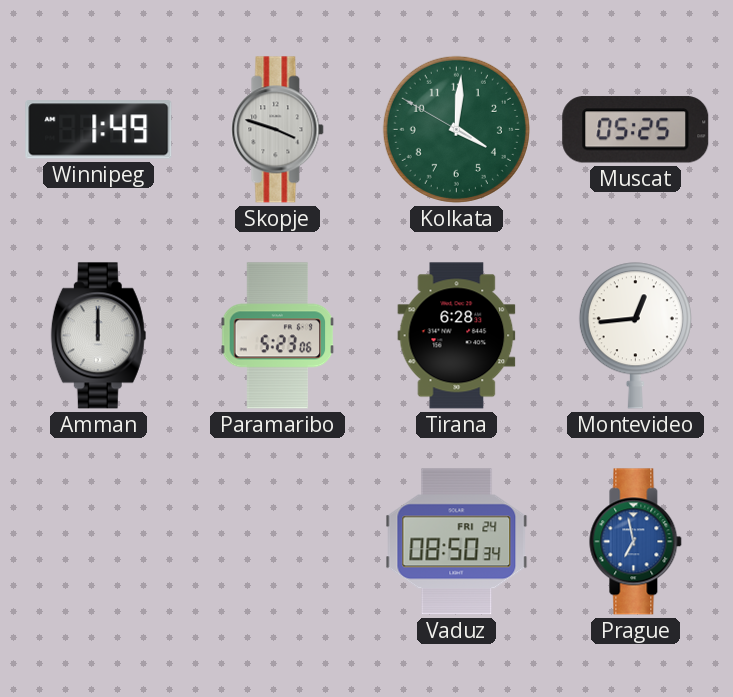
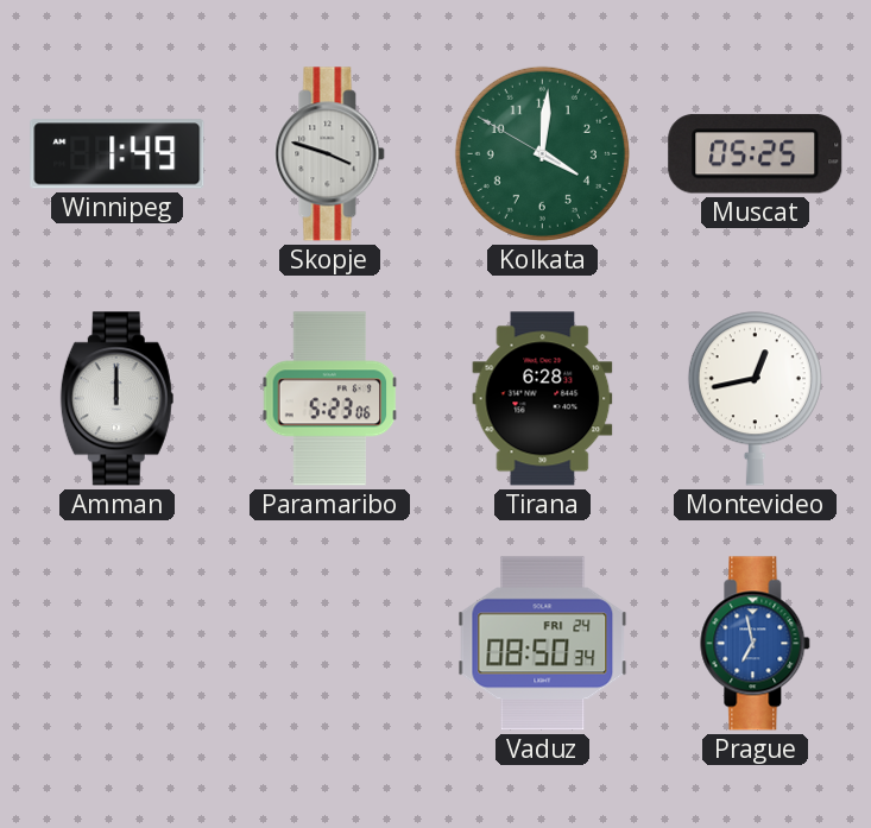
Montevideo: 12:44 -> 12:43
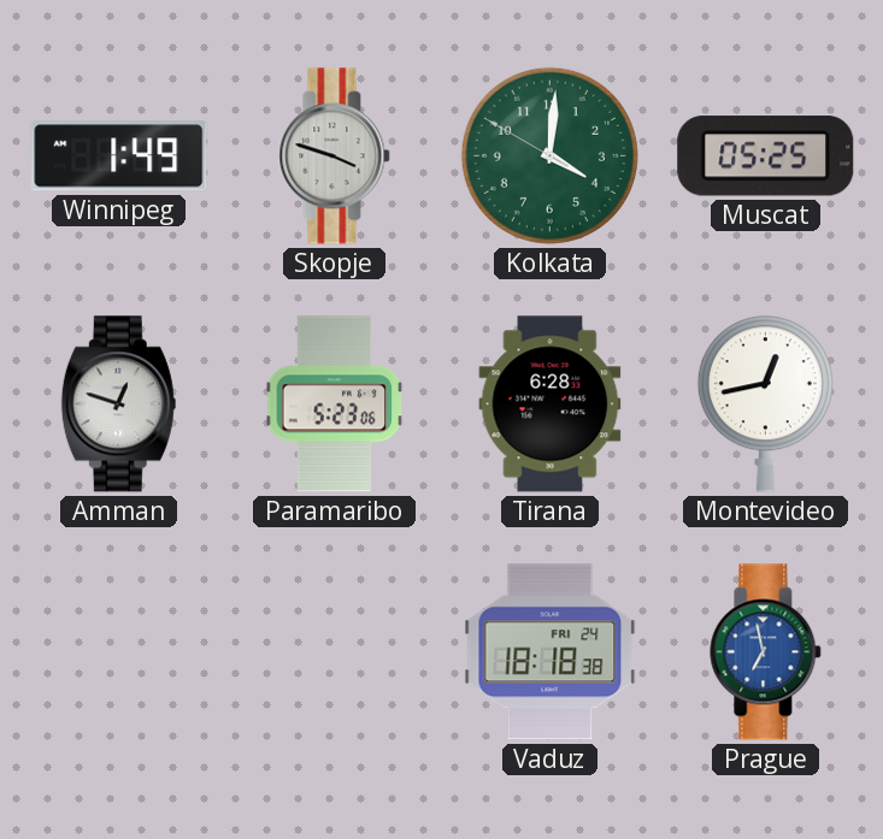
Amman: 12:00 -> 12:48
Vaduz: 08:50 -> 18:18
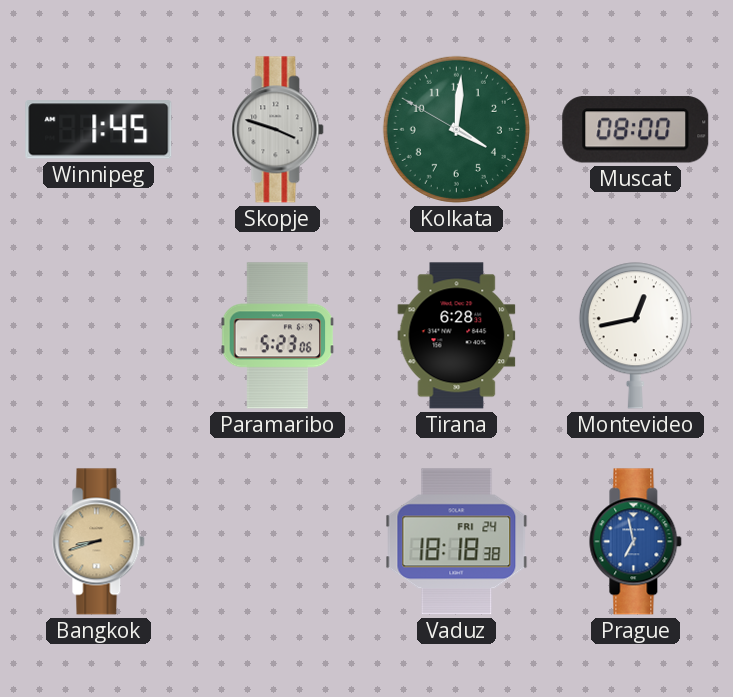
Winnipeg: 1:49 -> 1:45
Muscat: 05:25 -> 08:00
Amman: 12:48 -> none
Bangkok: none -> 8:42
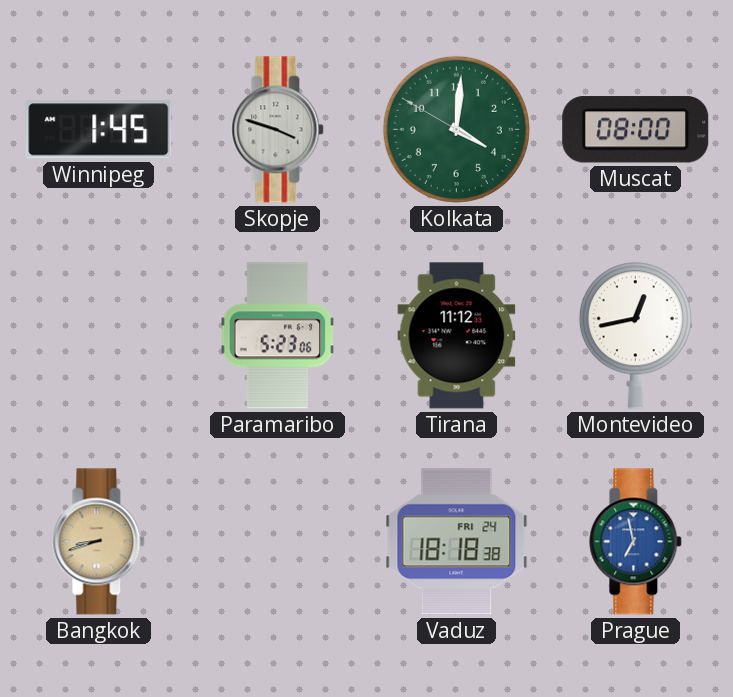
Tirana: 6:28 -> 11:12
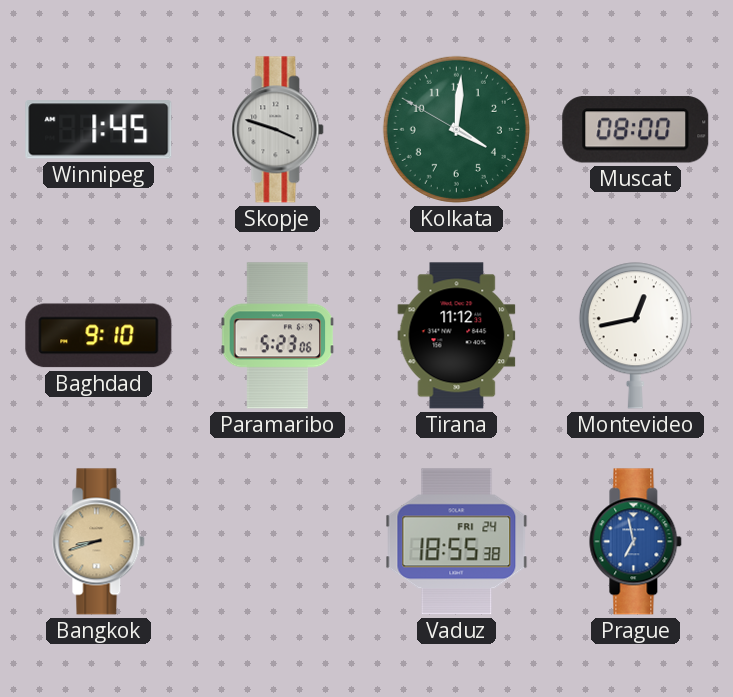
Baghdad: none -> 9:10
Vaduz: 18:18 -> 18:55
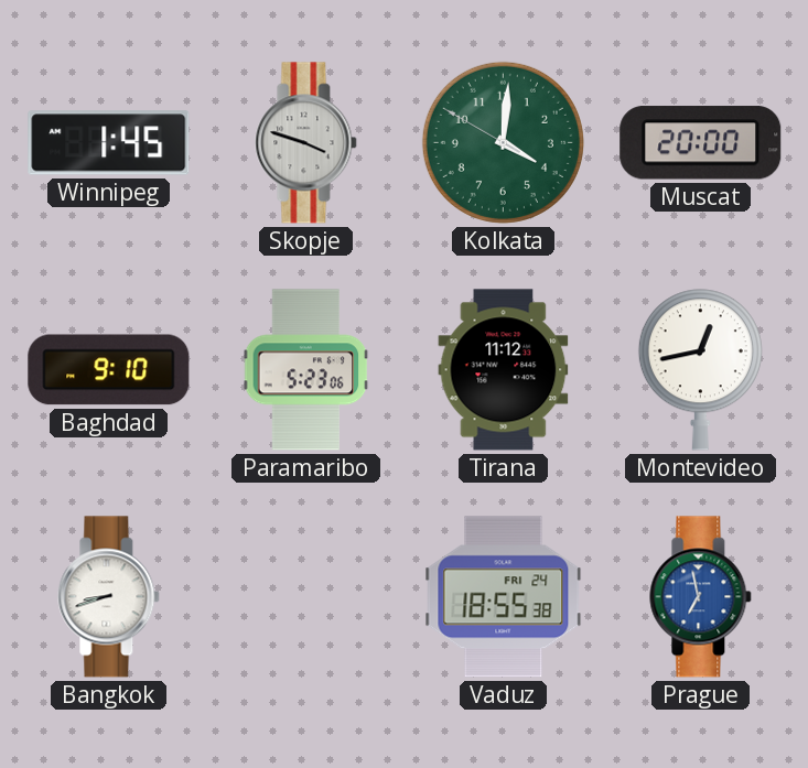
Muscat: 08:00 -> 20:00
Bangkok dial: champagne -> white
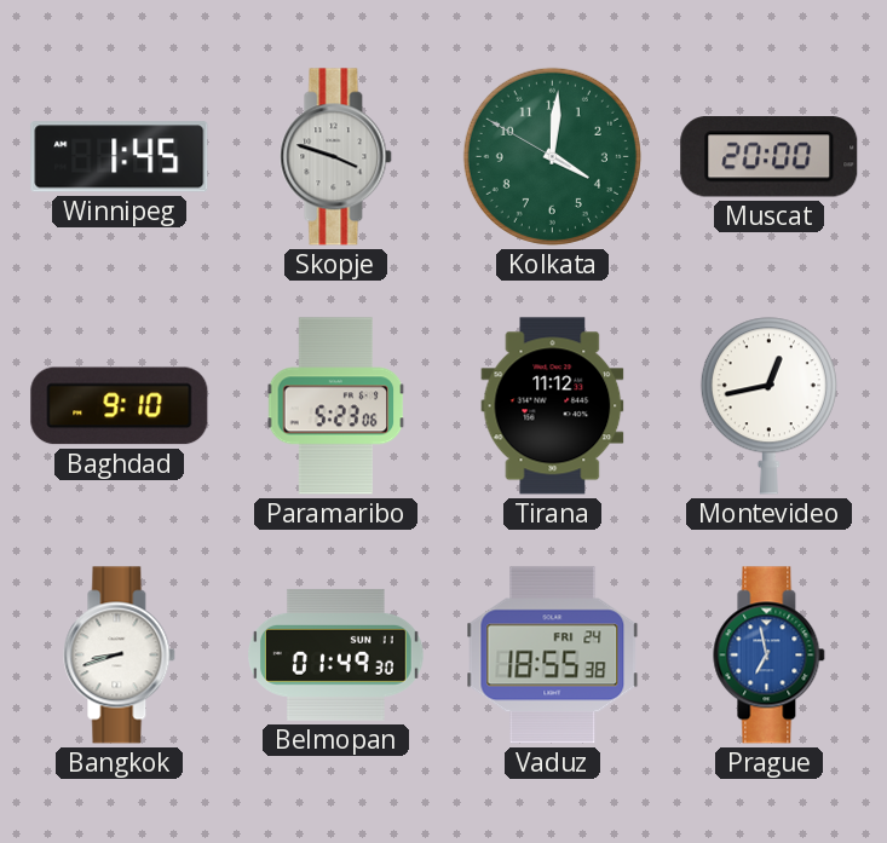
Belmopan: none -> 01:49
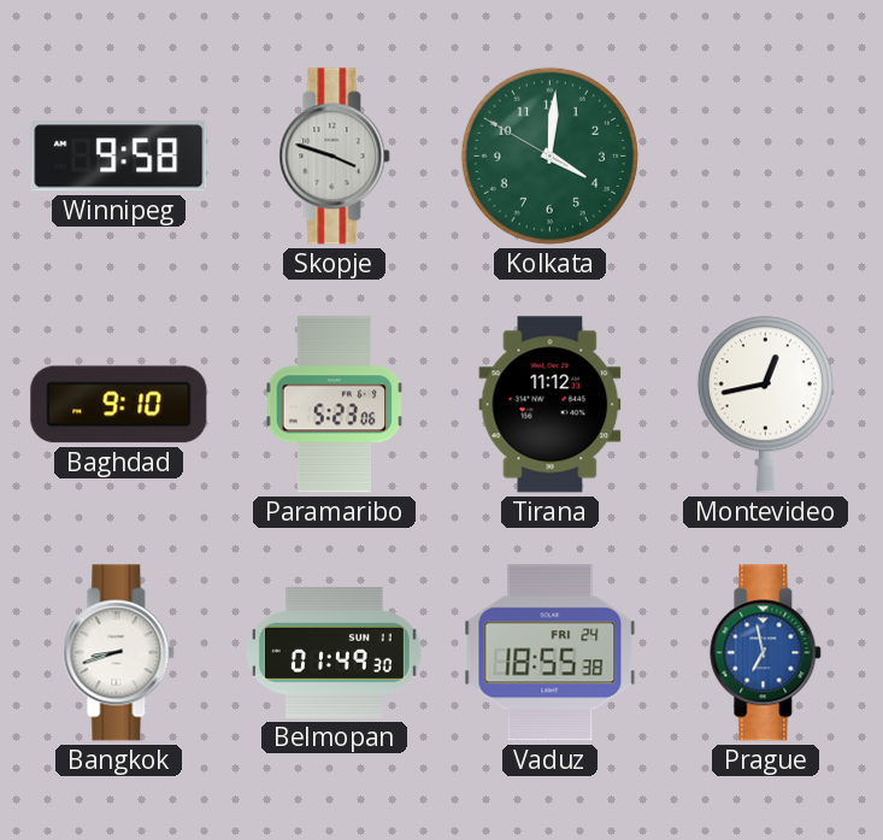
Winnipeg: 1:45 -> 9:58
Muscat: 20:00 -> none
